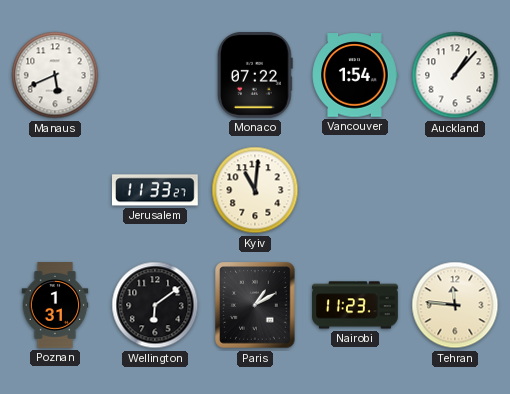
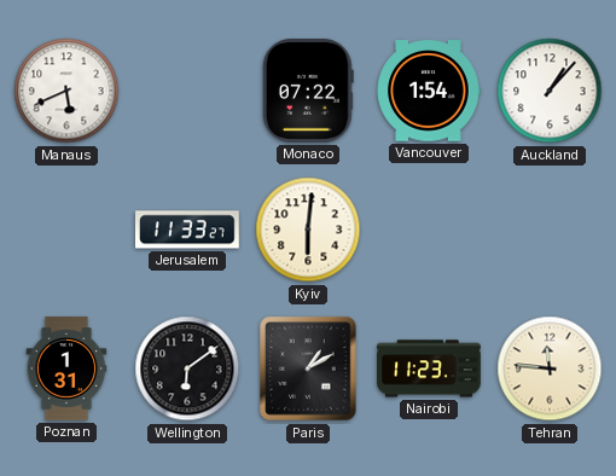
Kyiv: 11:01 -> 6:01
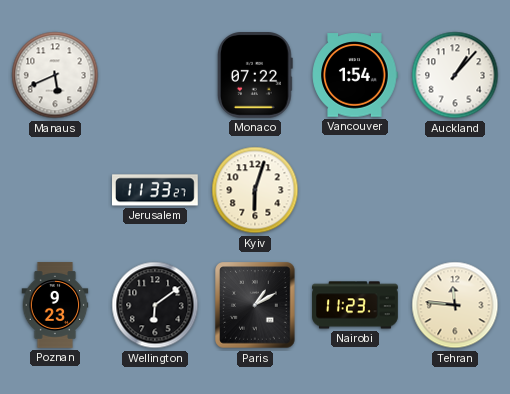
Kyiv: 6:01 -> 6:03
Poznan: 1:31 -> 9:23
